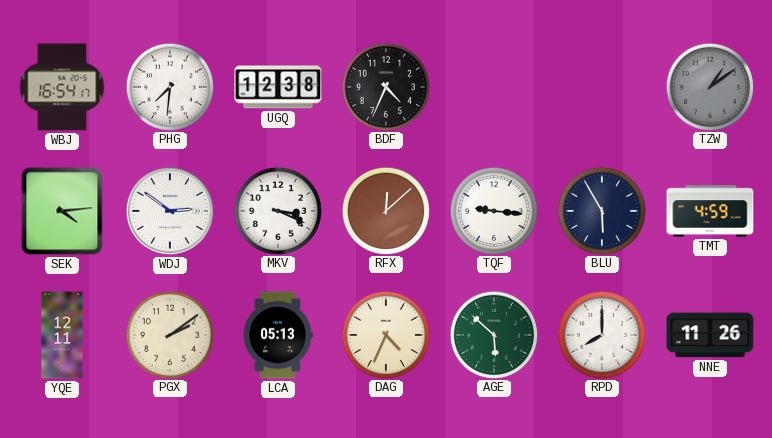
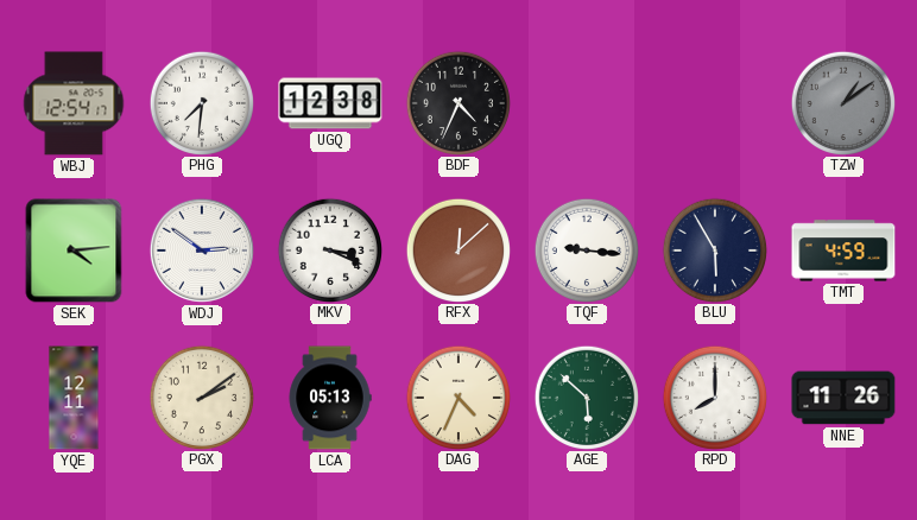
WBJ: 16:54 -> 12:54
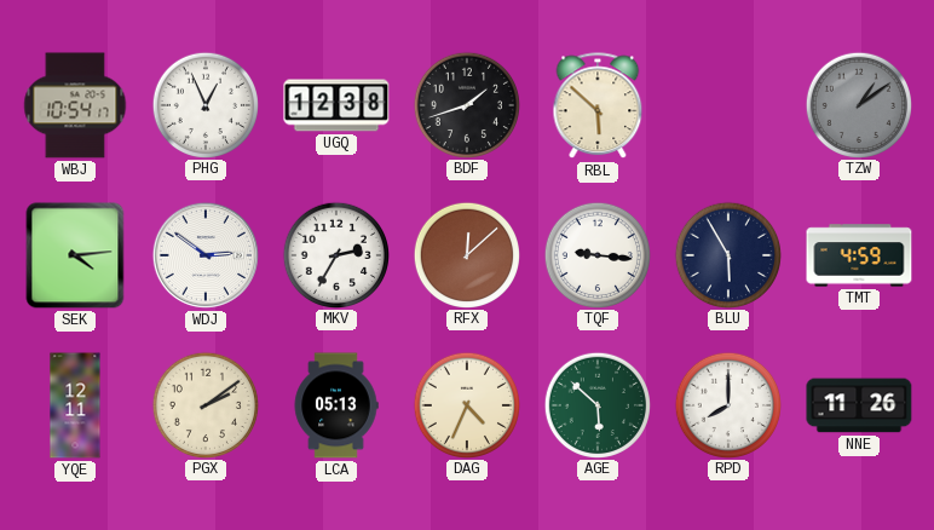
WBJ: 12:54 -> 10:54
PHG: 7:31 -> 12:56
BDF: 4:34 -> 1:42
RBL: none -> 5:52
MKV: 3:19 -> 2:35
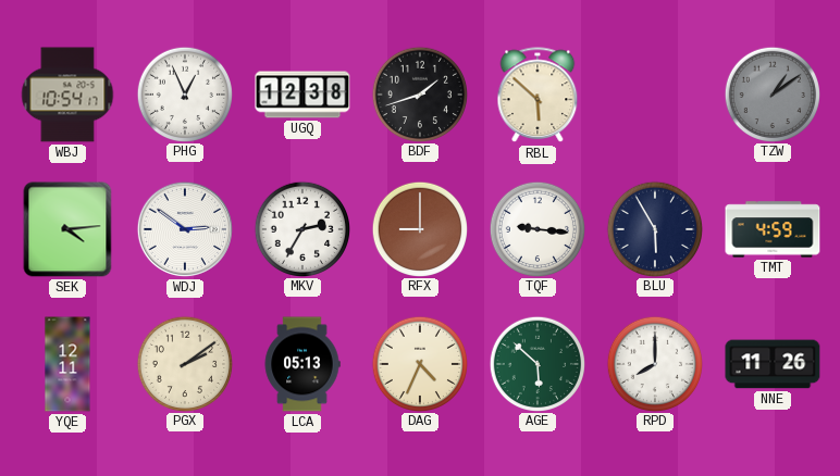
RFX: 12:08 -> 9:00
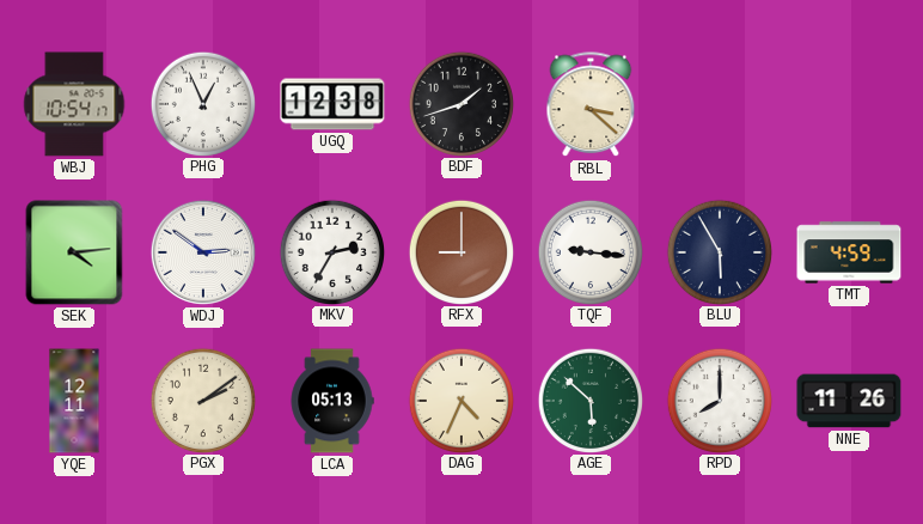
RBL: 5:52 -> 3:22
TZW: 1:09 -> none
